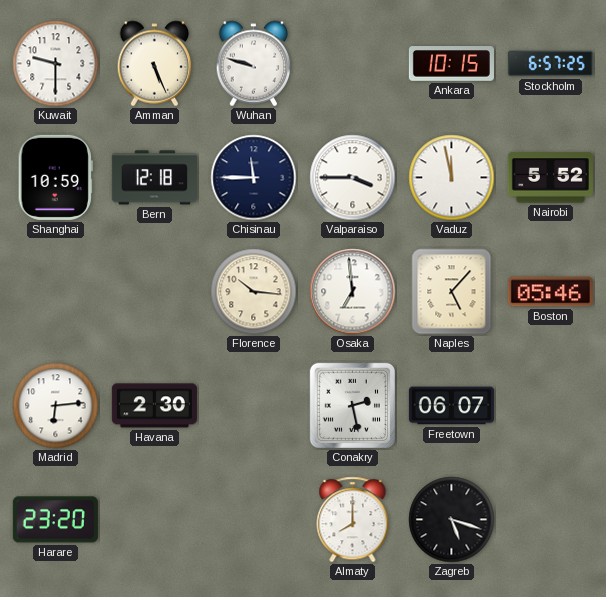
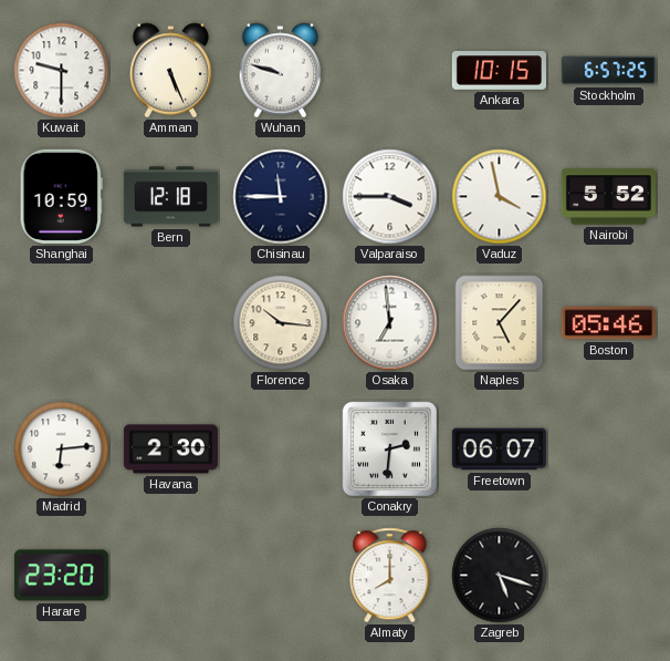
Vaduz: 11:58 -> 3:58
Conakry: 2:28 -> 2:31
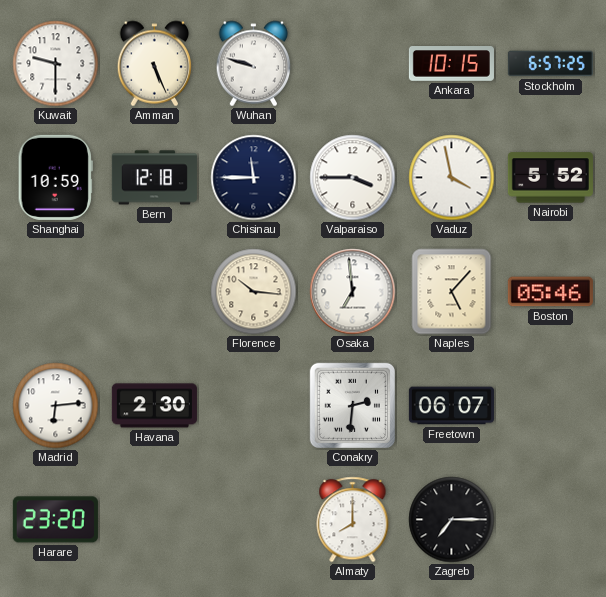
Zagreb: 5:18 -> 7:15
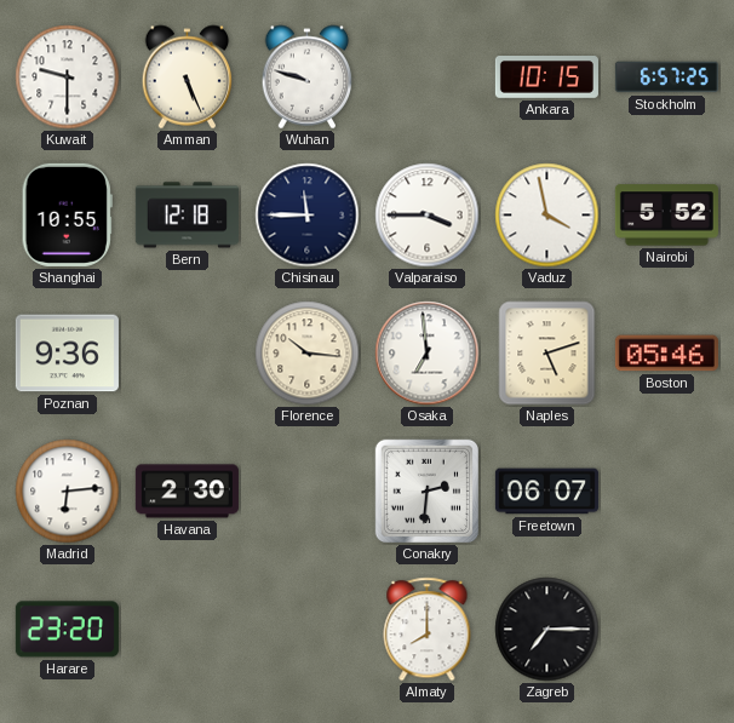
Shanghai: 10:59 -> 10:55
Poznan: none -> 9:36
Naples: 5:07 -> 5:12
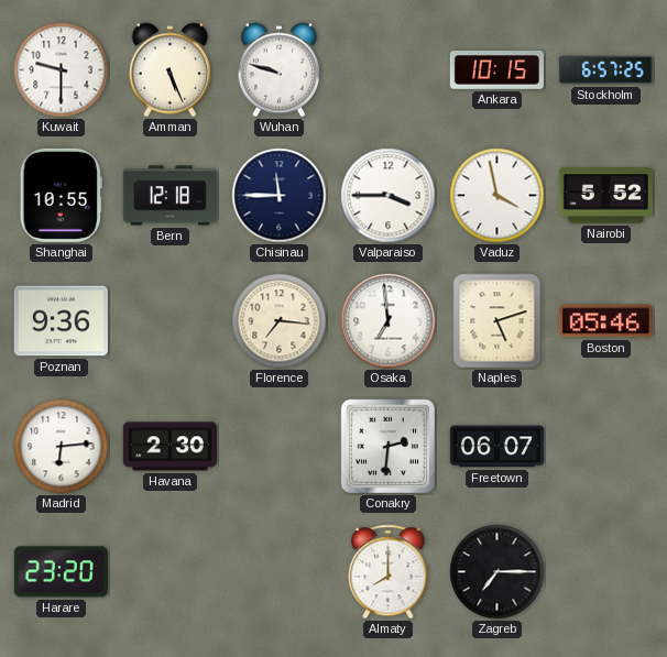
Florence: 10:16 -> 7:16
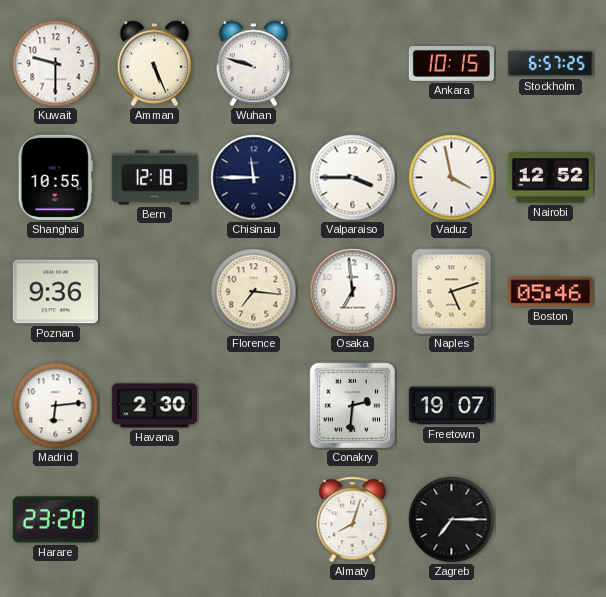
Nairobi: 5:52 -> 12:52
Freetown: 06:07 -> 19:07
Almaty: 8:00 -> 8:03
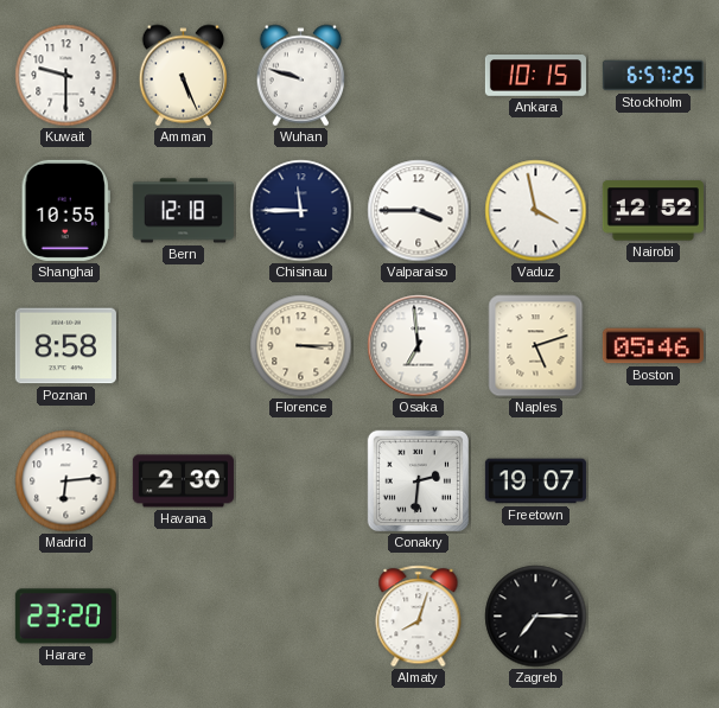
Poznan: 9:36 -> 8:58
Florence: 7:16 -> 3:15
